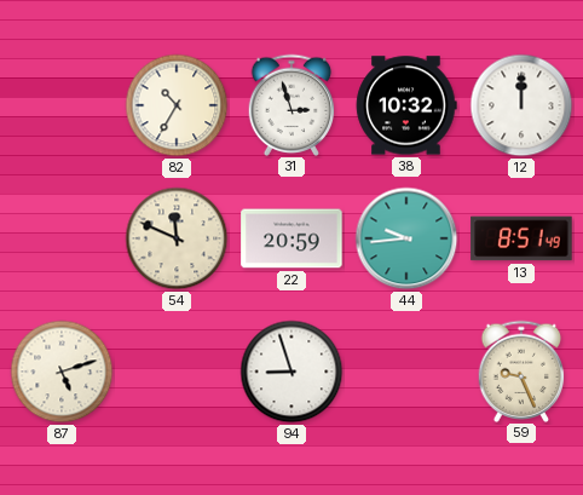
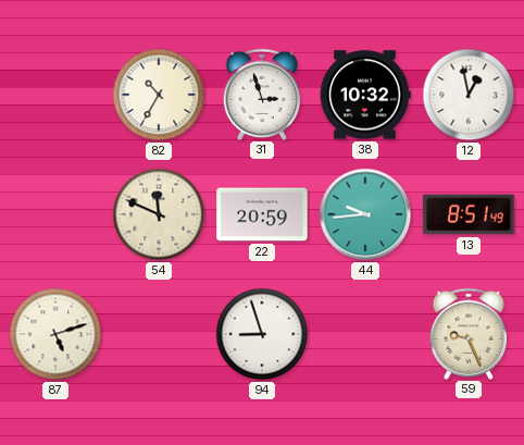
12: 12:00 -> 12:58
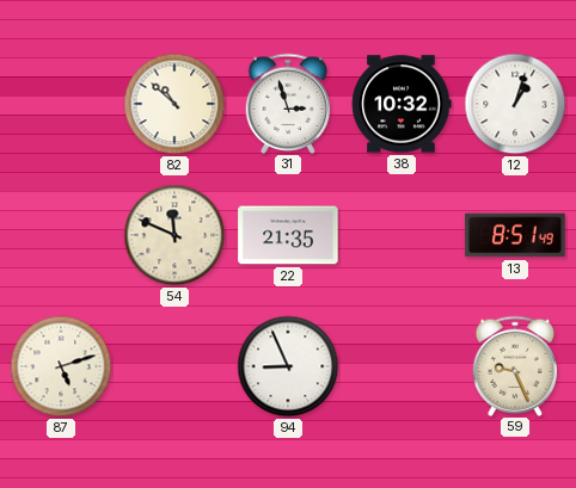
82: 10:35 -> 10:52
12: 12:58 -> 1:03
22: 20:59 -> 21:35
44: 9:44 -> none
94: 8:57 -> 8:56
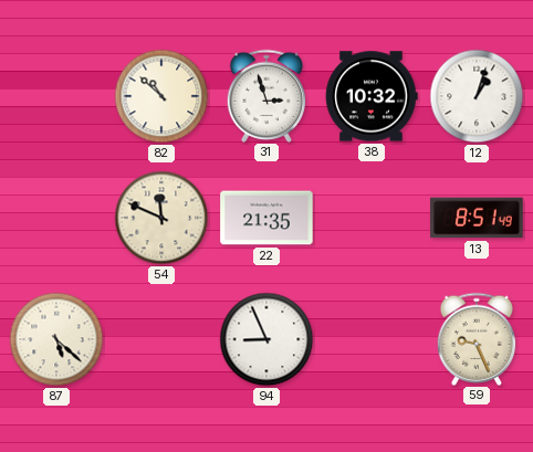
87: 5:12 -> 5:22
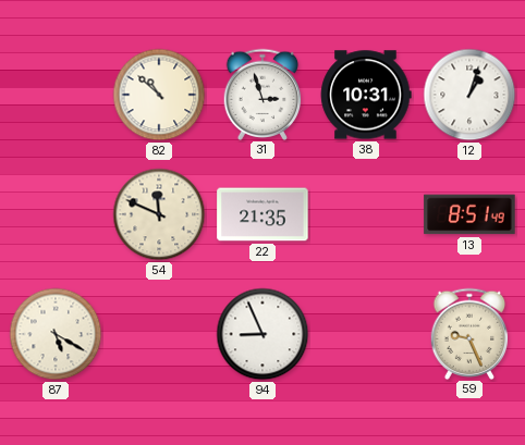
38: 10:32 -> 10:31
87: 5:22 -> 5:20
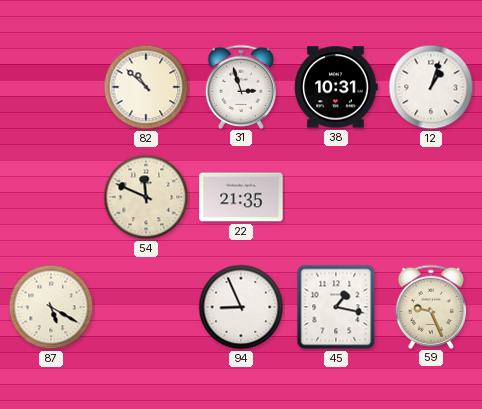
13: 8:51 -> none
45: none -> 1:17
